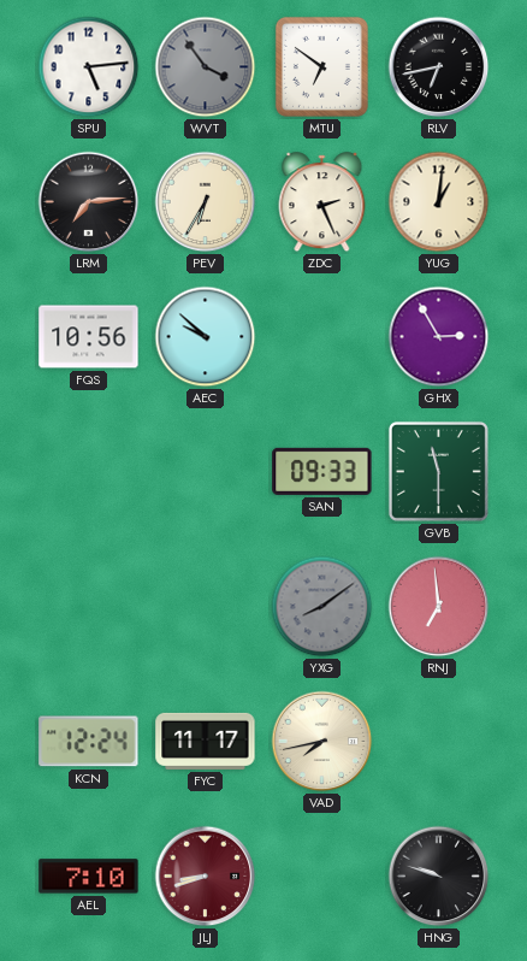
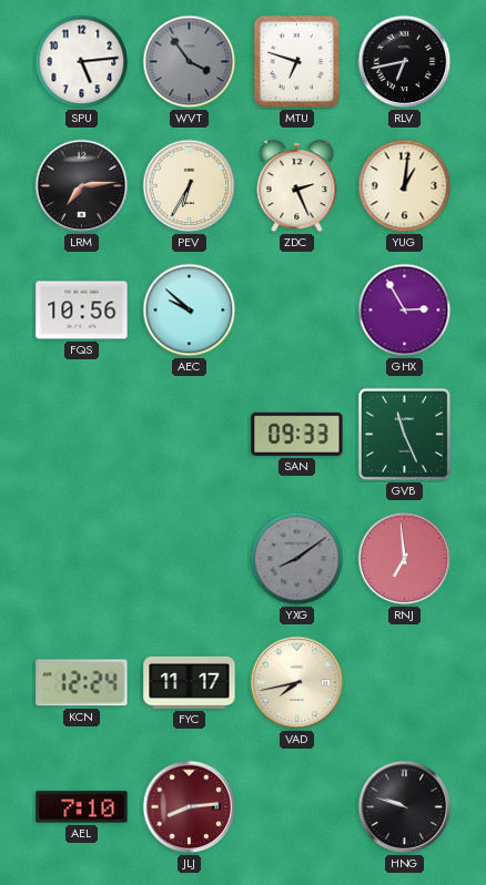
MTU: 6:51 -> 6:48
GVB: 11:30 -> 11:26
JLJ: 8:42 -> 8:14
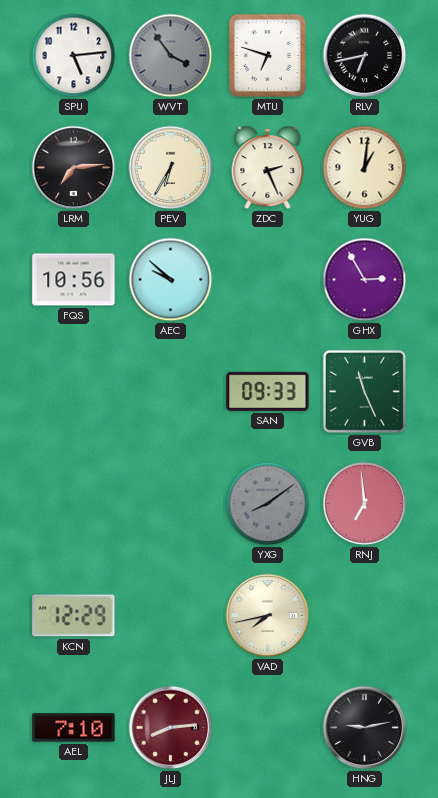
KCN: 12:24 -> 12:29
FYC: 11:17 -> none
HNG: 9:48 -> 9:13
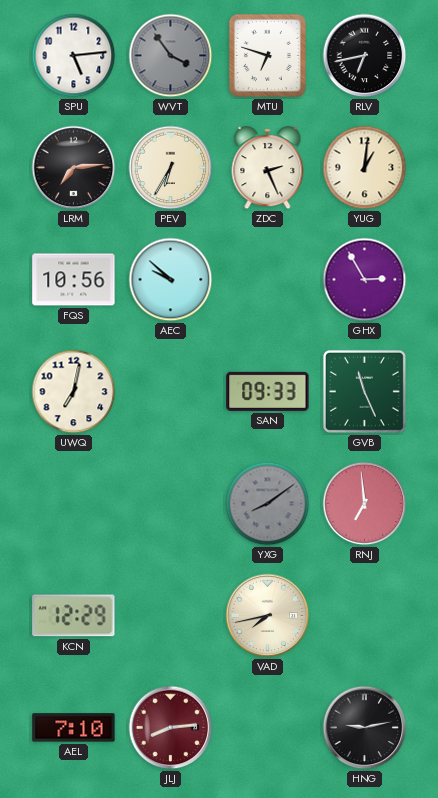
UWQ: none -> 7:02
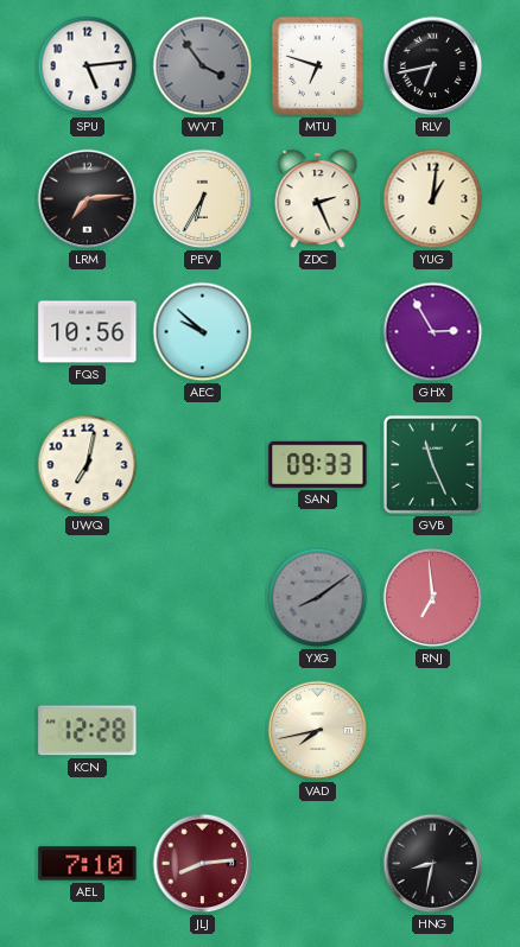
KCN: 12:29 -> 12:28
HNG: 9:13 -> 8:32
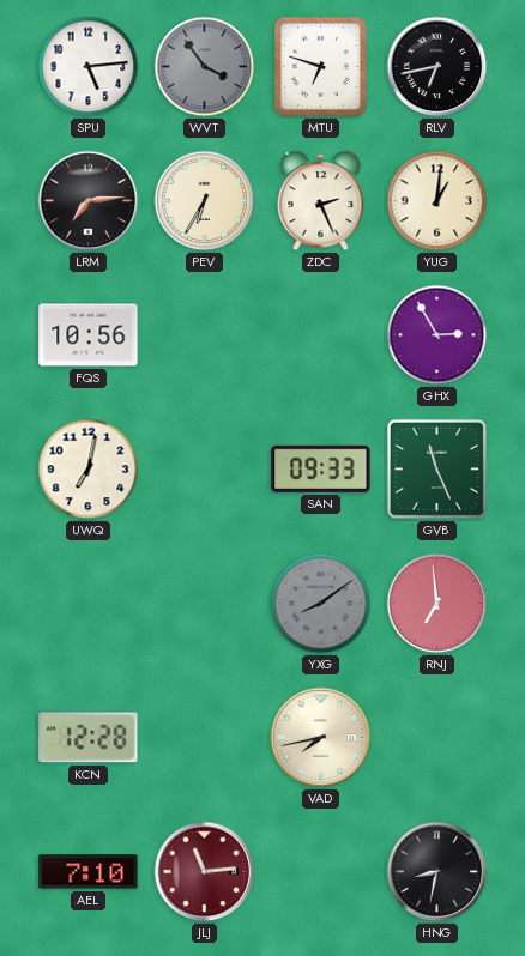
AEC: 9:52 -> none
JLJ: 8:14 -> 11:14
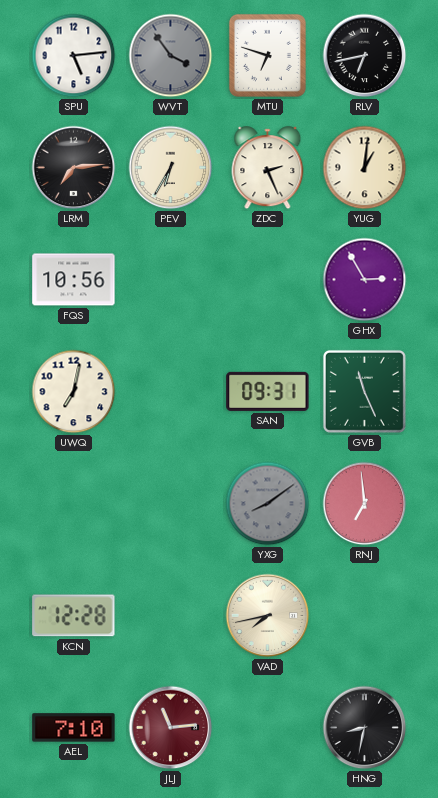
SAN: 09:33 -> 09:31
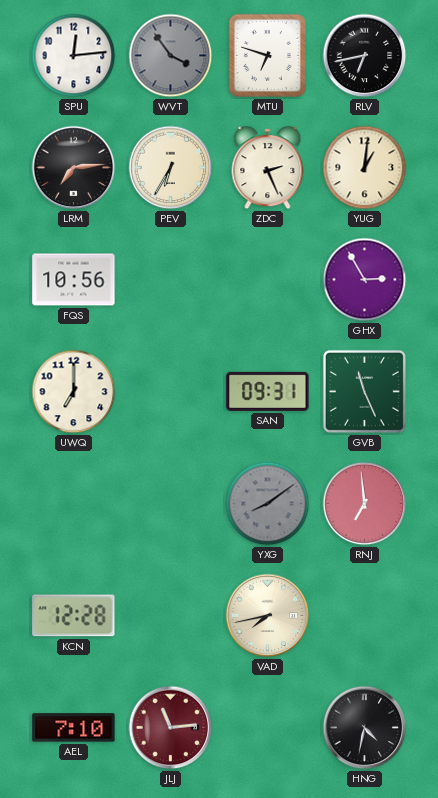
SPU: 5:14 -> 12:14
UWQ: 7:02 -> 7:00
HNG: 8:32 -> 4:32
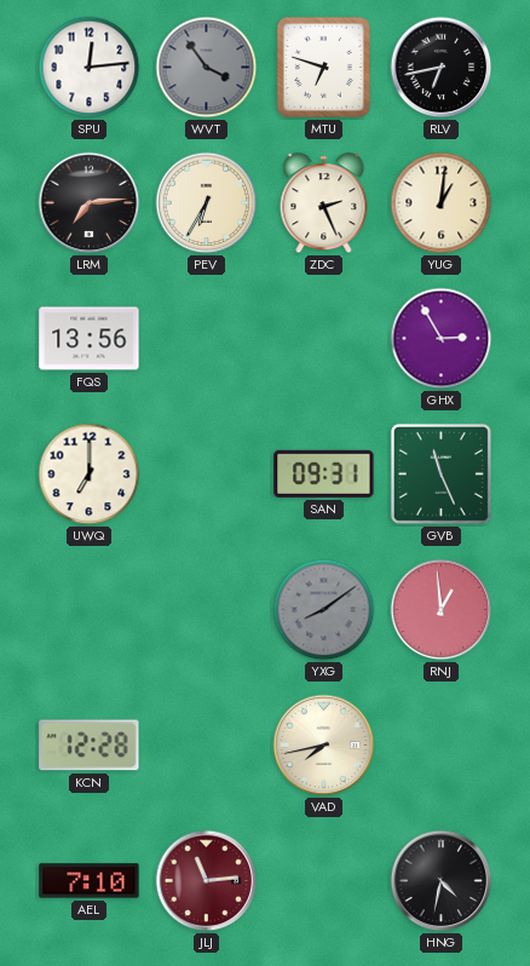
FQS: 10:56 -> 13:56
RNJ: 6:59 -> 12:59
